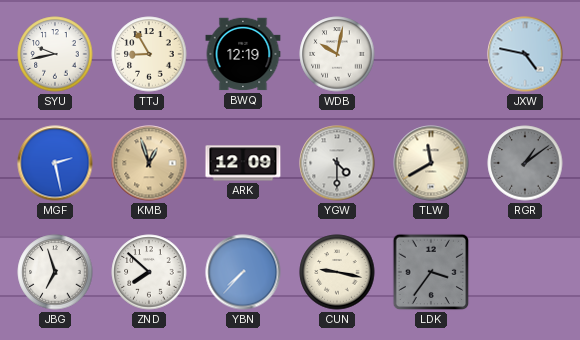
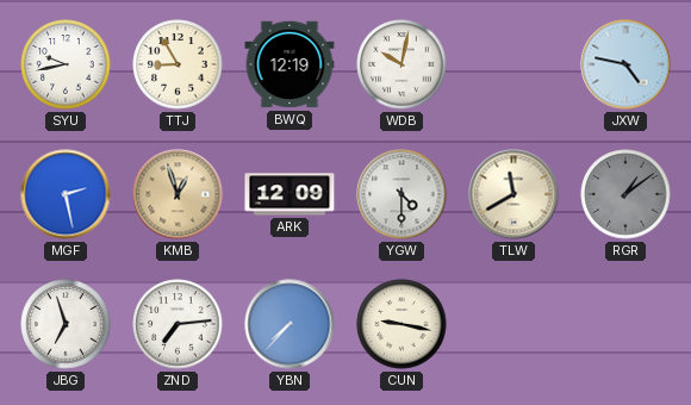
ZND: 7:52 -> 7:14
LDK: 3:36 -> none
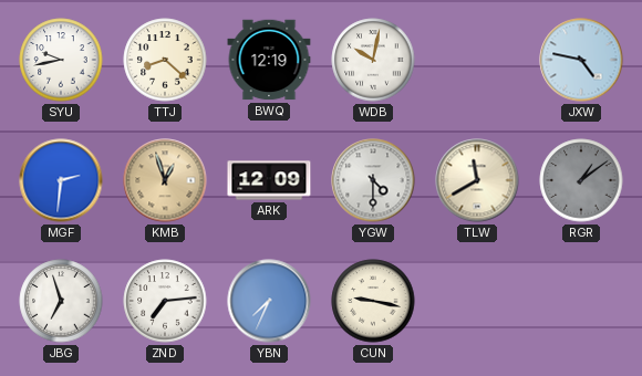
TTJ: 8:55 -> 8:22
MGF: 2:28 -> 2:31
YBN: 7:37 -> 7:34
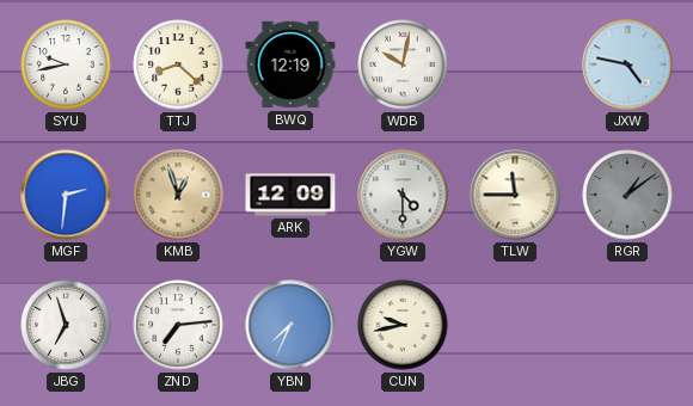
TLW: 11:40 -> 11:45
CUN: 9:17 -> 9:43
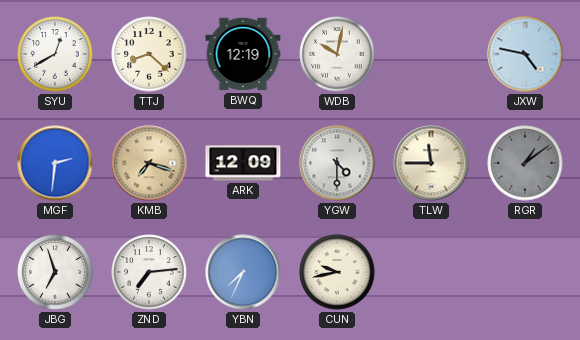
SYU: 9:43 -> 12:40
KMB: 12:57 -> 7:18
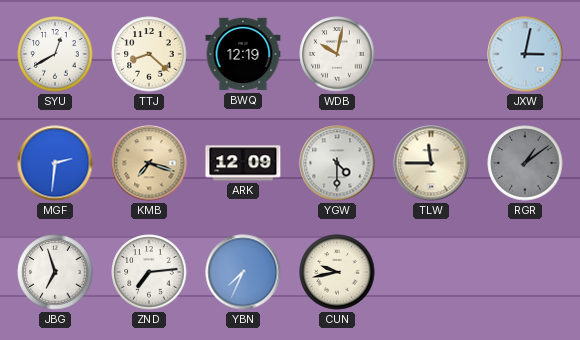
JXW: 4:47 -> 3:02
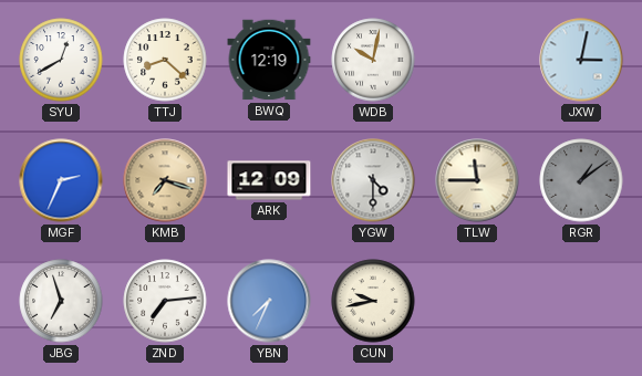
MGF: 2:31 -> 2:34
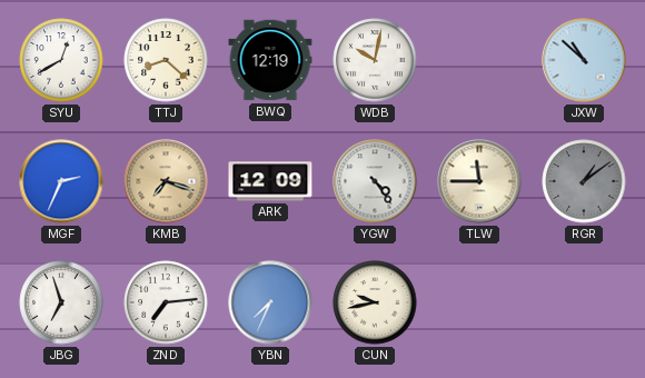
JXW: 3:02 -> 10:52
YGW: 4:30 -> 4:24
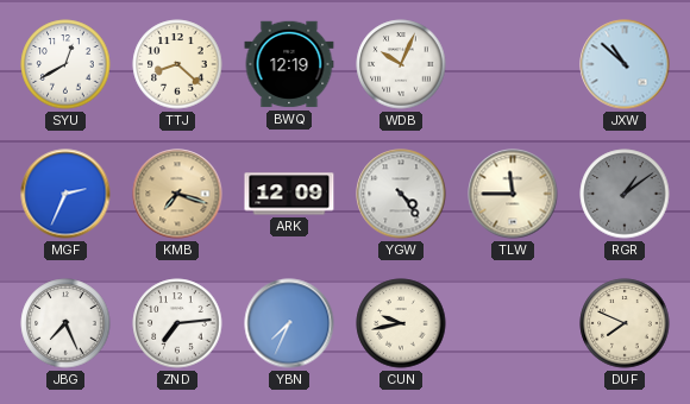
WDB: 10:02 -> 10:04
JBG: 6:57 -> 7:26
DUF: none -> 7:49
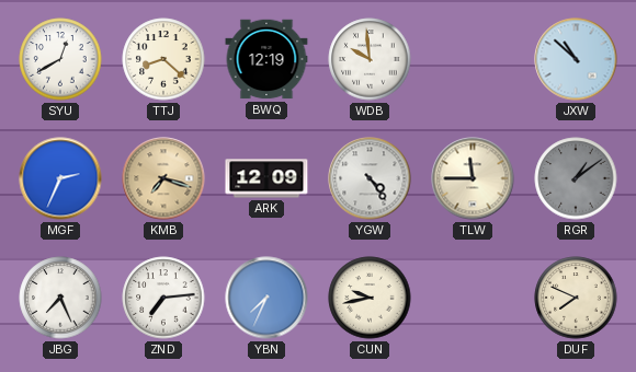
WDB: 10:04 -> 9:59
